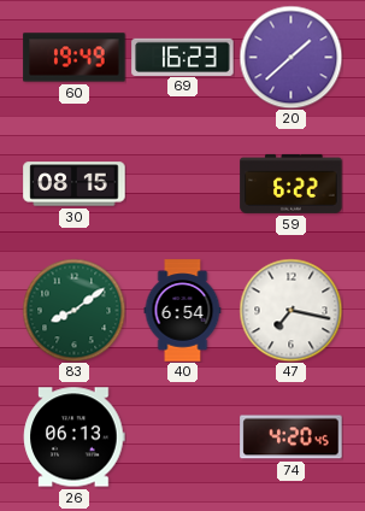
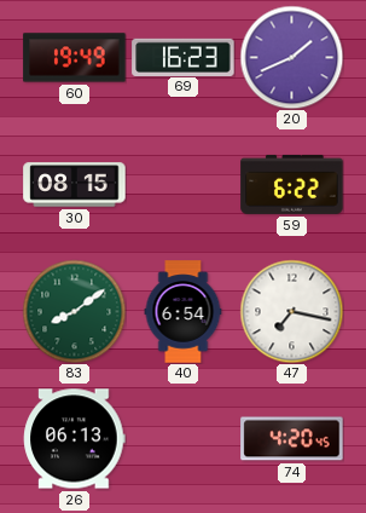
20: 1:38 -> 1:41
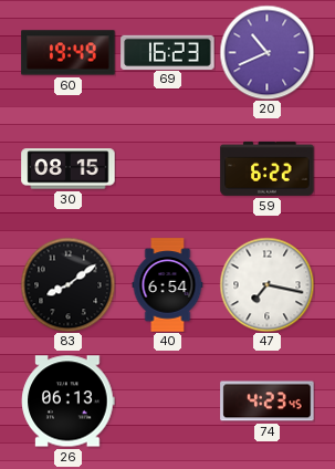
20: 1:41 -> 10:41
83 dial: green -> black
74: 4:20 -> 4:23
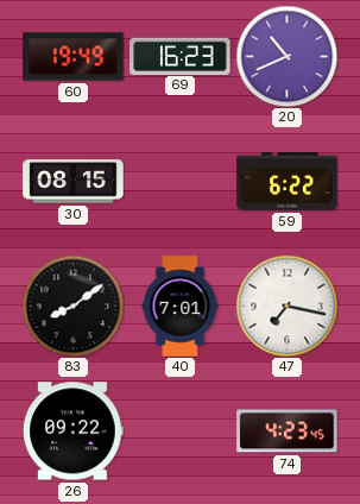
40: 6:54 -> 7:01
26: 06:13 -> 09:22
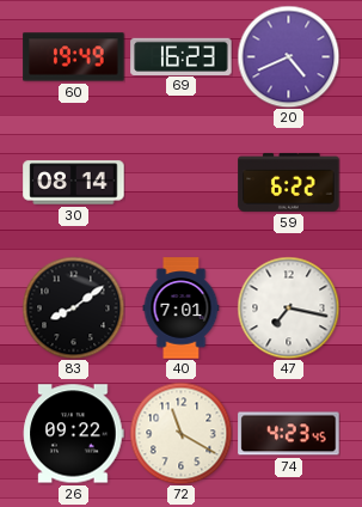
20: 10:41 -> 4:41
30: 08:15 -> 08:14
72: none -> 11:20
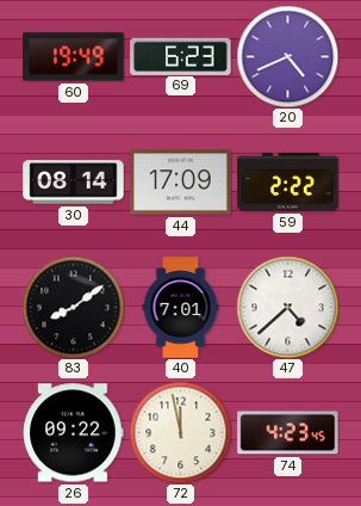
69: 16:23 -> 6:23
44: none -> 17:09
59: 6:22 -> 2:22
47: 7:17 -> 4:38
72: 11:20 -> 11:58
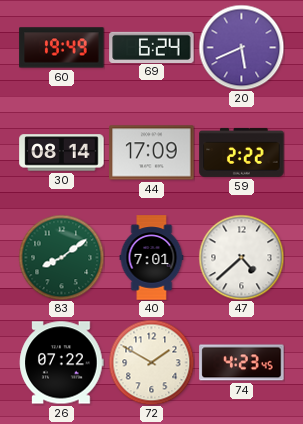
69: 6:23 -> 6:24
20: 4:41 -> 5:41
83 dial: black -> green
26: 09:22 -> 07:22
72: 11:58 -> 1:50
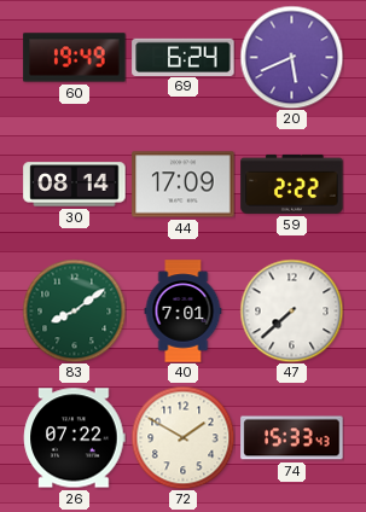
47: 4:38 -> 7:38
74: 4:23 -> 15:33
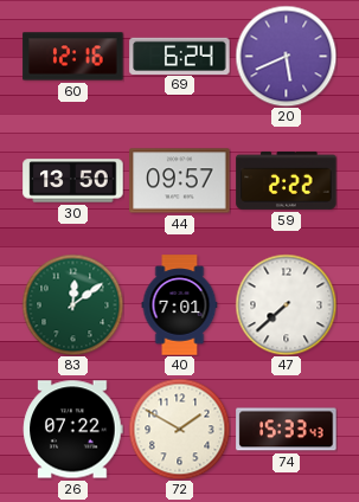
60: 19:49 -> 12:16
30: 08:14 -> 13:50
44: 17:09 -> 09:57
83: 8:09 -> 12:09
